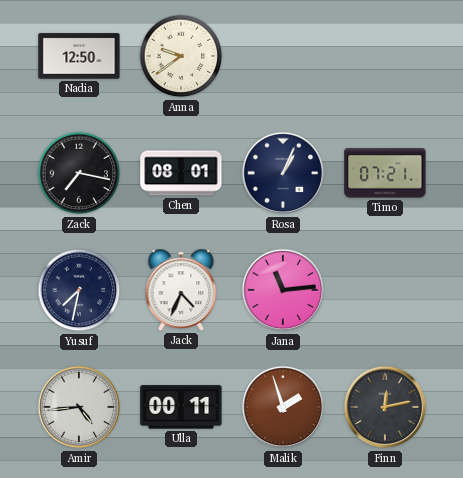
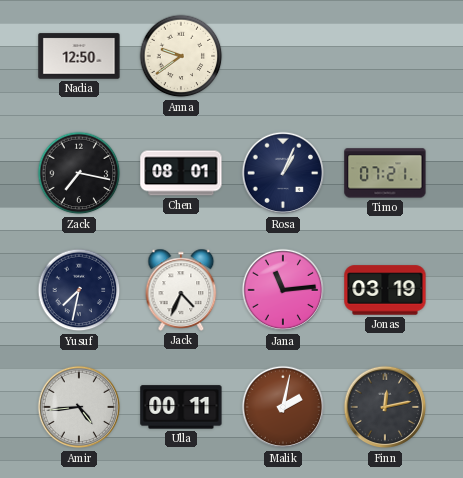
Jonas: none -> 03:19
Malik: 1:57 -> 2:02
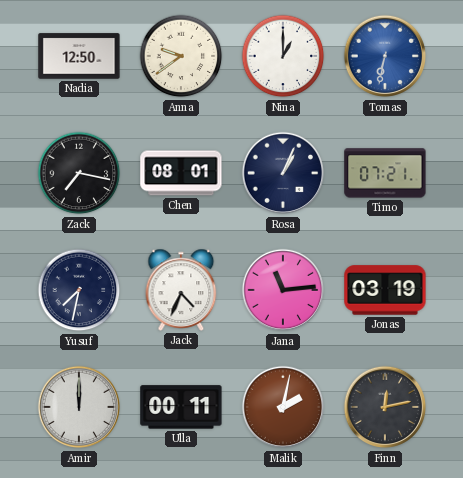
Nina: none -> 1:00
Tomas: none -> 6:32
Amir: 4:44 -> 12:00
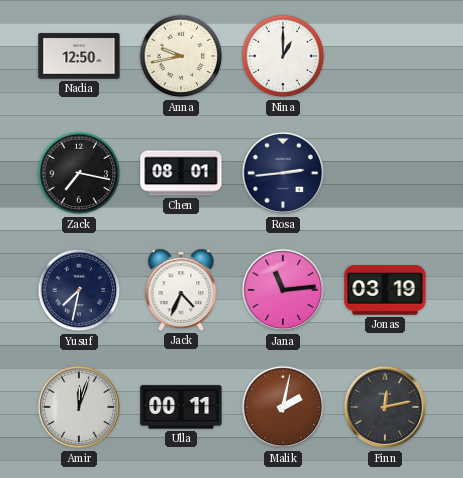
Anna: 9:39 -> 9:43
Tomas: 6:32 -> none
Rosa: 1:04 -> 2:44
Timo: 07:21 -> none
Amir: 12:00 -> 12:03
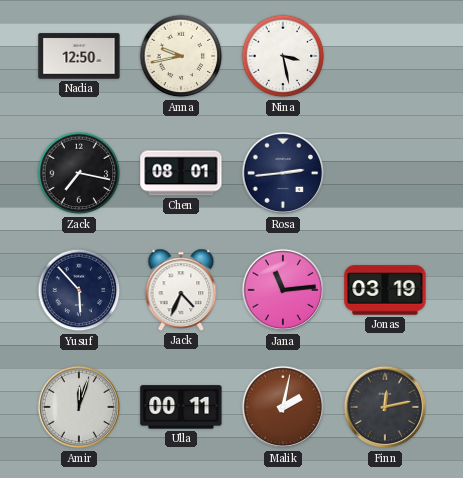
Nina: 1:00 -> 3:28
Yusuf: 7:32 -> 5:53
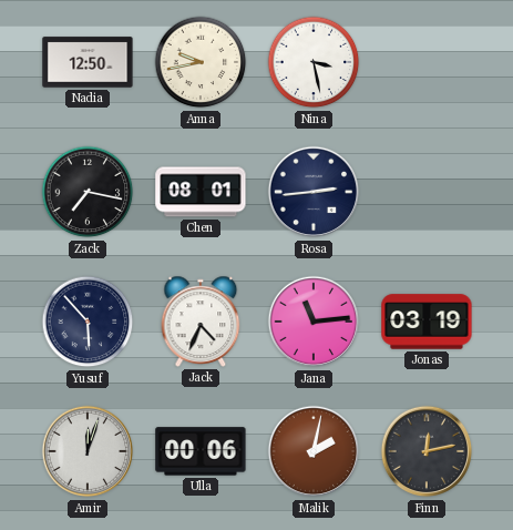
Ulla: 00:11 -> 00:06
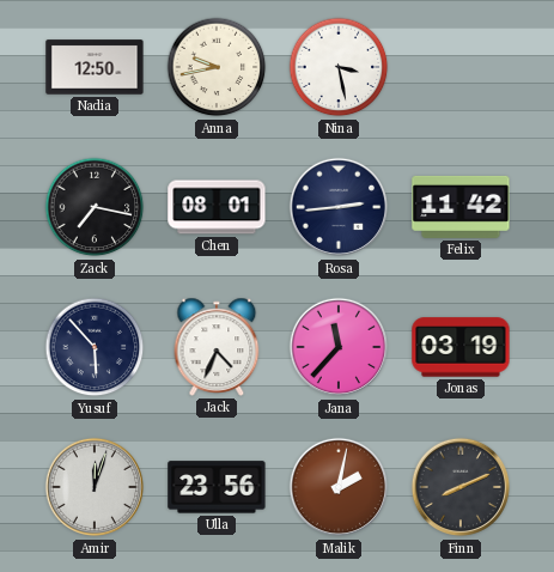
Felix: none -> 11:42
Jana: 11:14 -> 11:37
Ulla: 00:06 -> 23:56
Finn: 12:13 -> 8:11
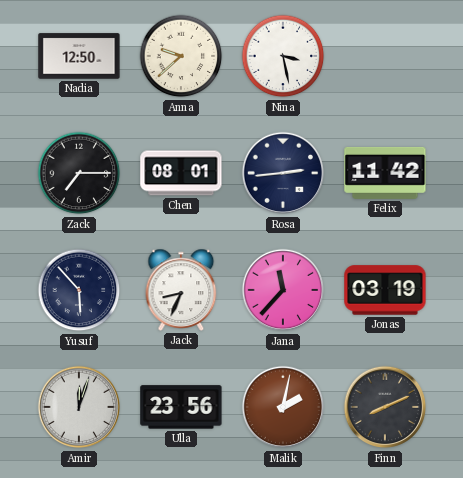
Anna: 9:43 -> 9:38
Zack: 7:17 -> 7:15
Jack: 4:34 -> 8:34
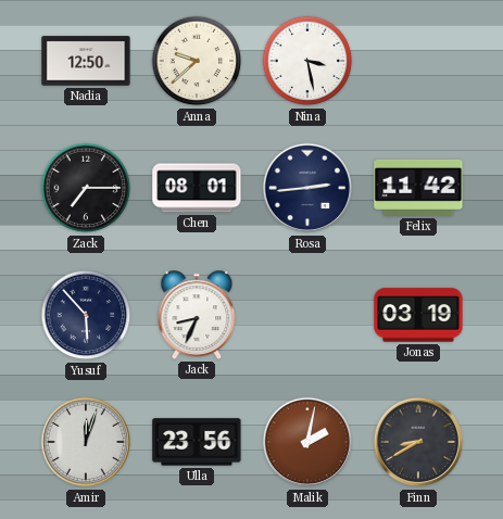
Jana: 11:37 -> none
Finn: 8:11 -> 8:40
